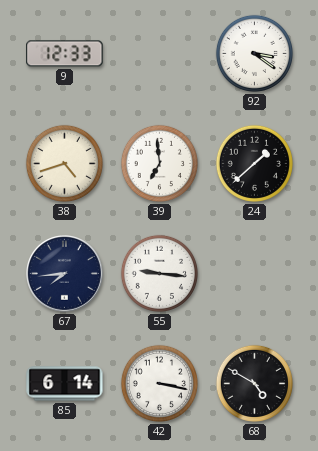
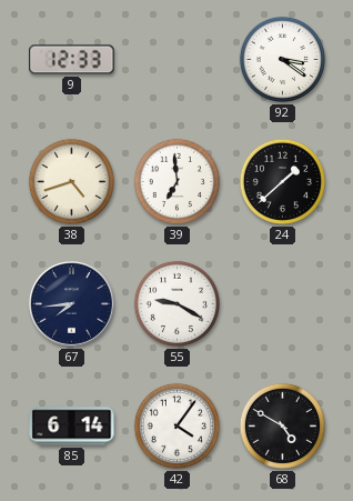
55: 9:16 -> 9:20
42: 3:17 -> 4:06
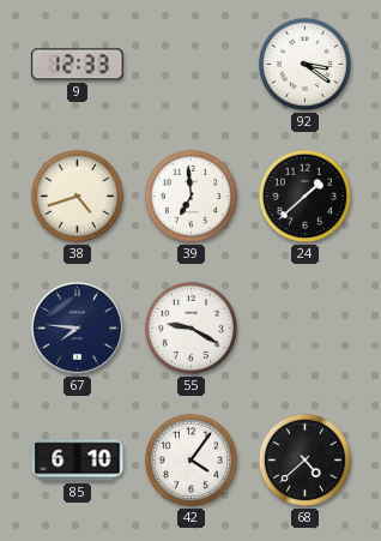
67: 7:44 -> 7:46
85: 6:14 -> 6:10
68: 4:50 -> 4:38
